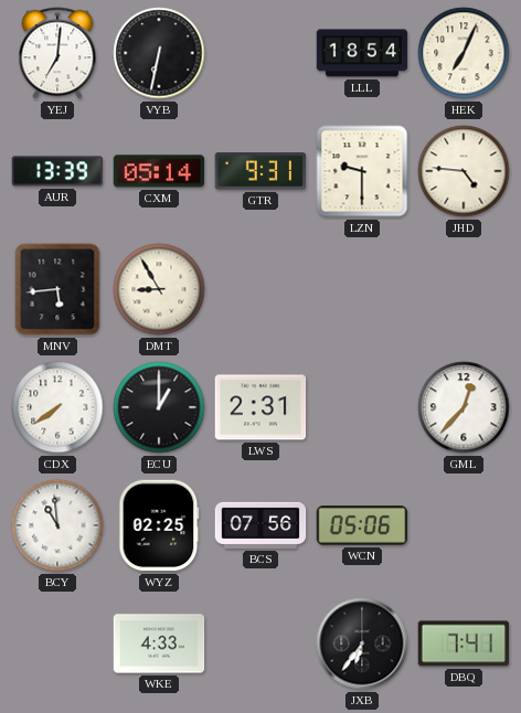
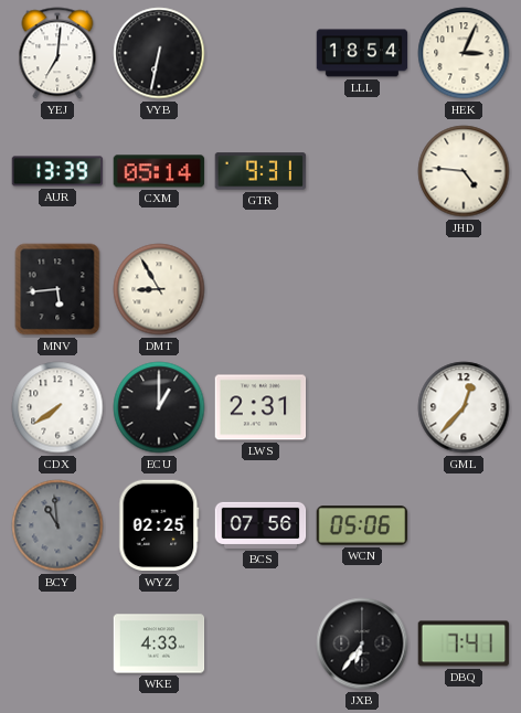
HEK: 7:04 -> 3:04
LZN: 9:30 -> none
BCY dial: white -> grey
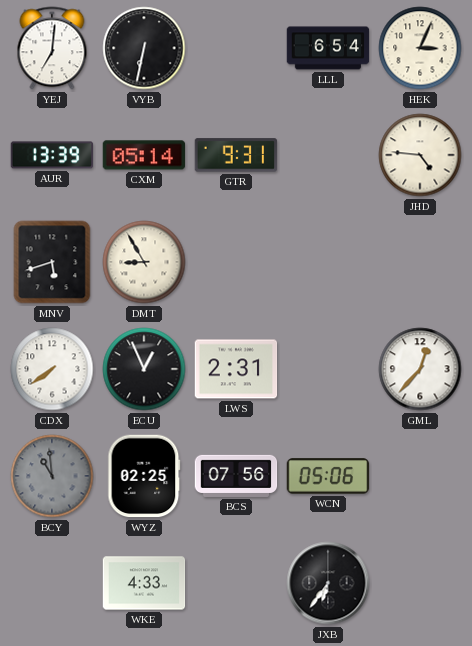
LLL: 18:54 -> 6:54
MNV: 5:44 -> 5:42
ECU: 1:00 -> 12:56
DBQ: 7:41 -> none
